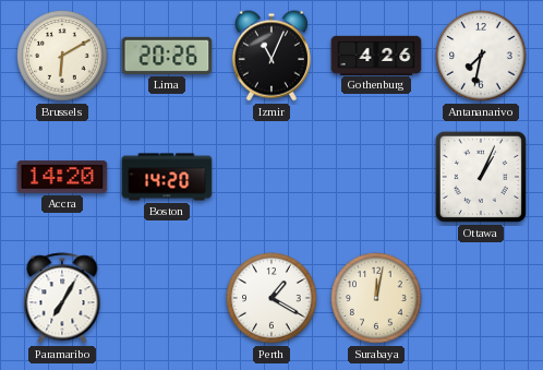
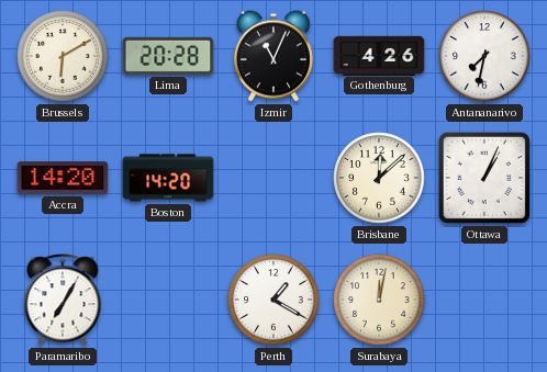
Lima: 20:26 -> 20:28
Brisbane: none -> 12:08
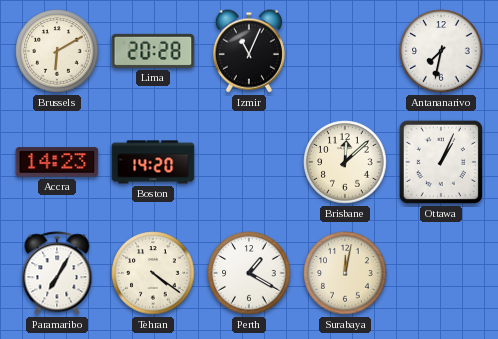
Gothenburg: 4:26 -> none
Accra: 14:20 -> 14:23
Tehran: none -> 4:21
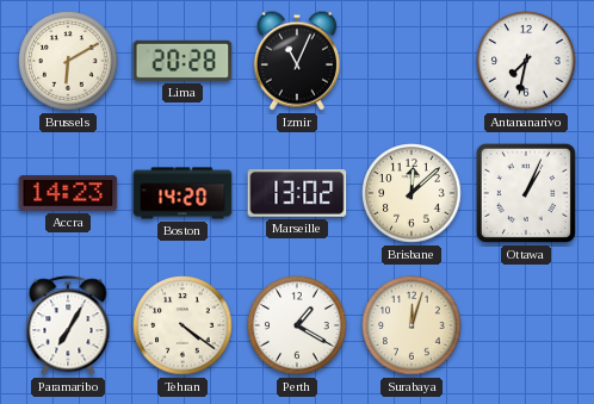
Marseille: none -> 13:02
Surabaya: 12:02 -> 12:03
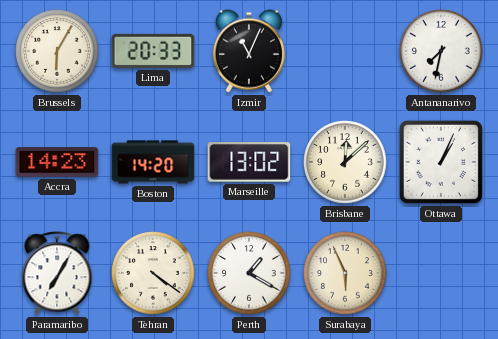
Brussels: 6:10 -> 6:05
Lima: 20:28 -> 20:33
Surabaya: 12:03 -> 5:56
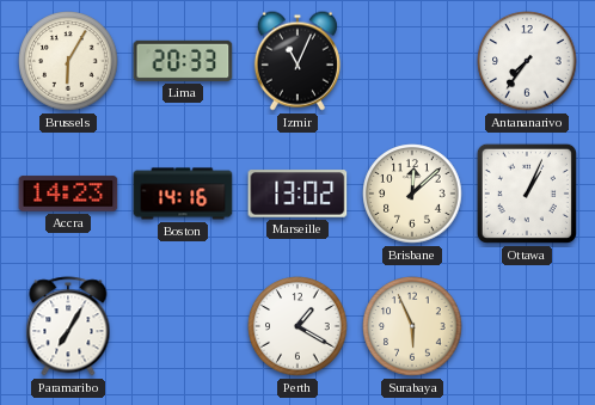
Antananarivo: 7:32 -> 7:36
Boston: 14:20 -> 14:16
Tehran: 4:21 -> none
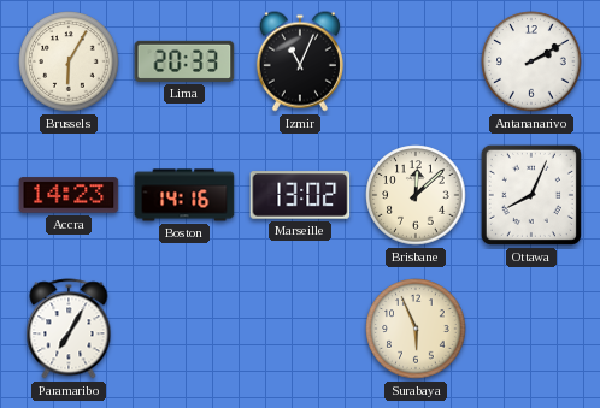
Antananarivo: 7:36 -> 2:10
Ottawa: 1:04 -> 8:04
Perth: 1:20 -> none
